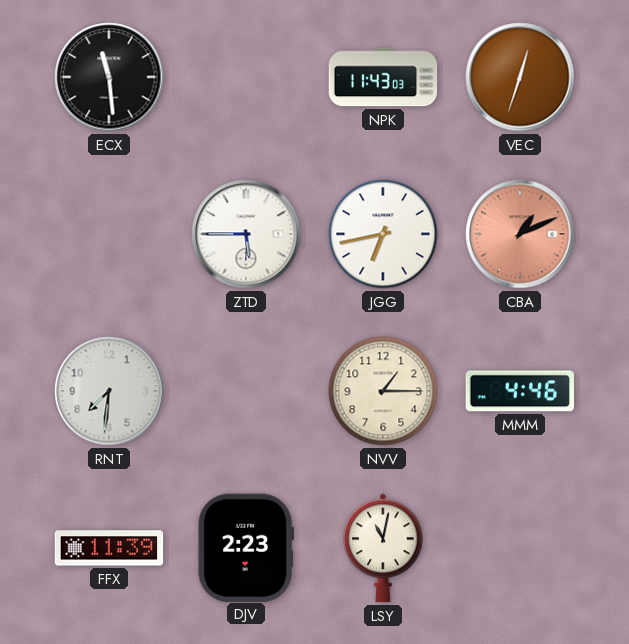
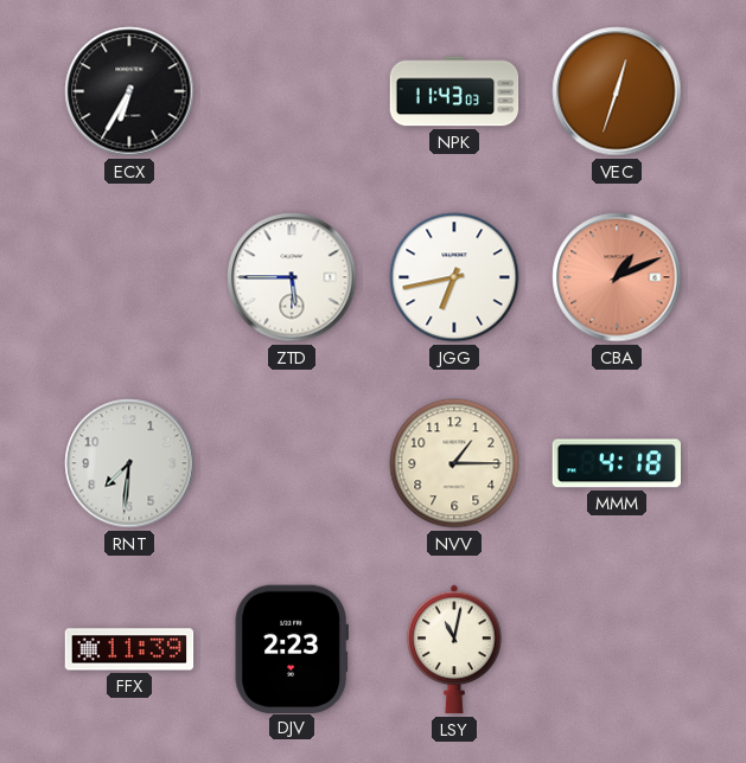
ECX: 11:29 -> 6:35
MMM: 4:46 -> 4:18
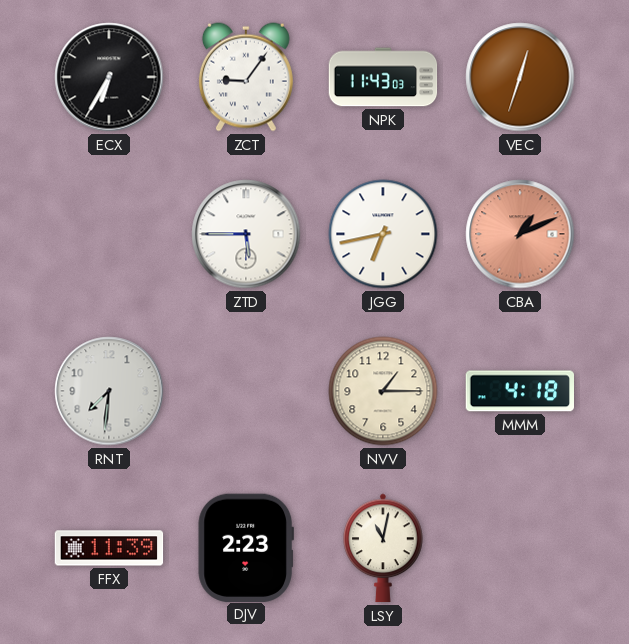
ZCT: none -> 9:06
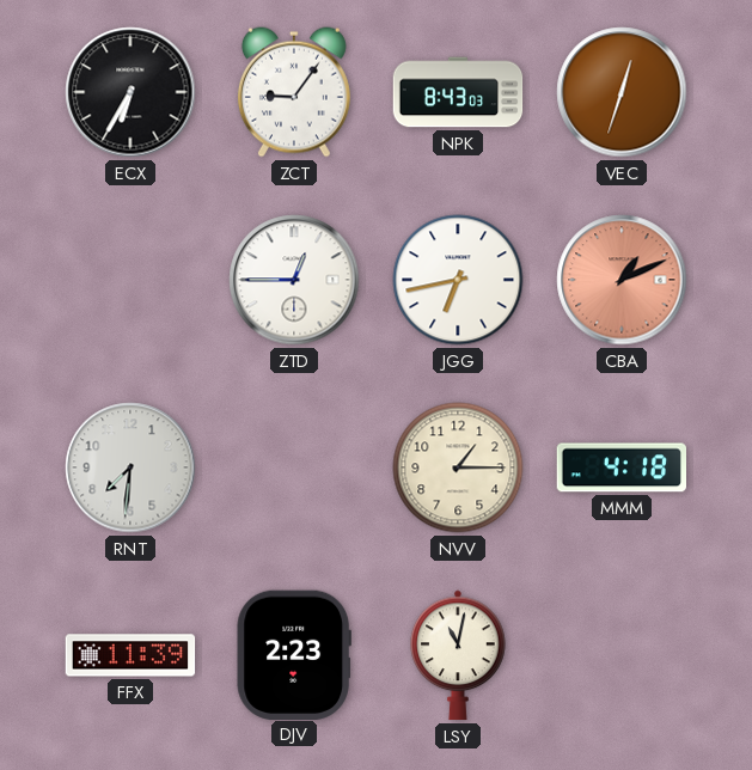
NPK: 11:43 -> 8:43
ZTD: 5:45 -> 12:45
